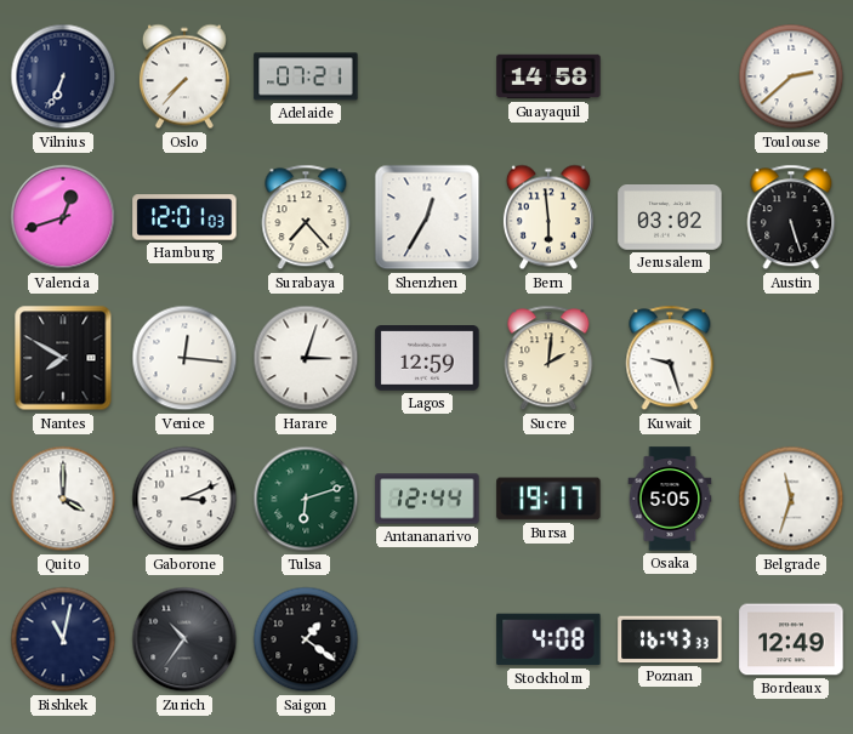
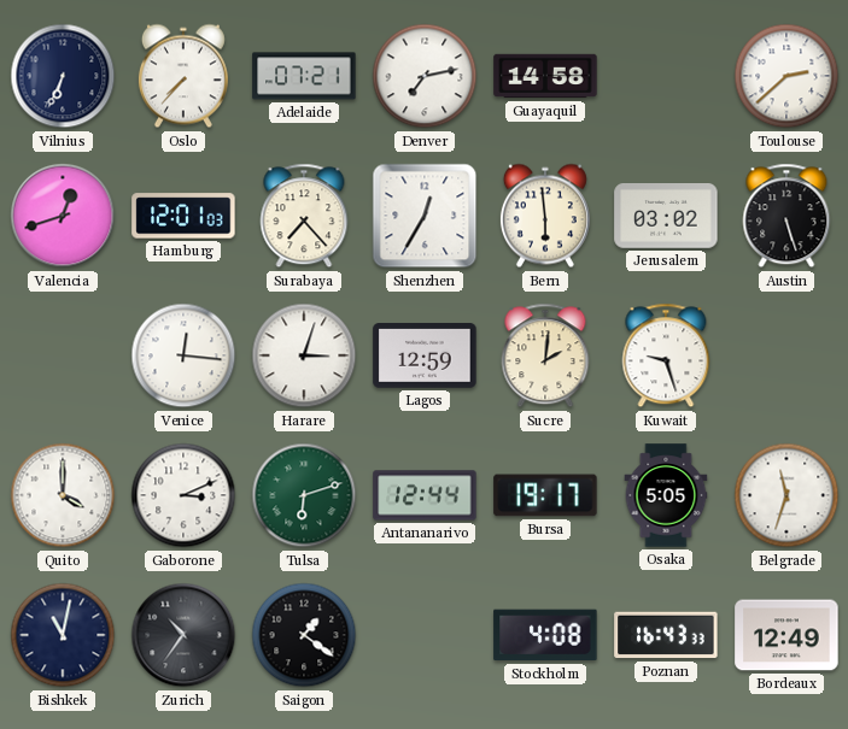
Denver: none -> 7:13
Nantes: 7:50 -> none
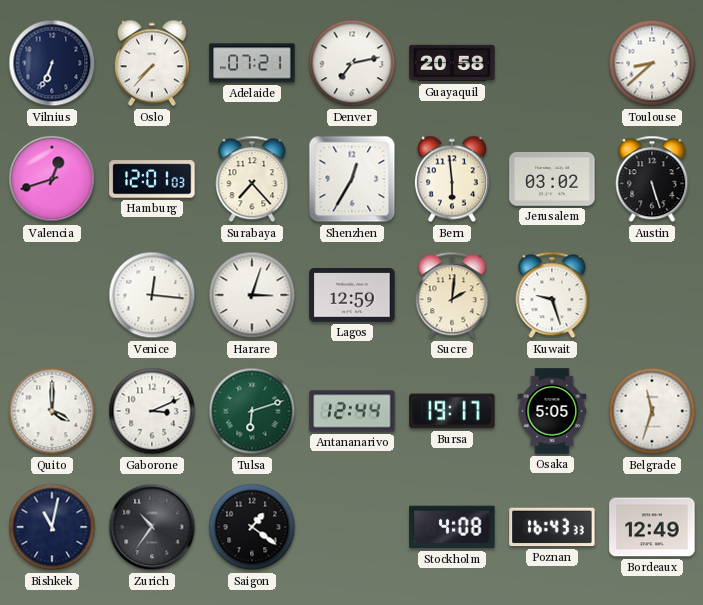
Guayaquil: 14:58 -> 20:58
Toulouse: 2:38 -> 8:38
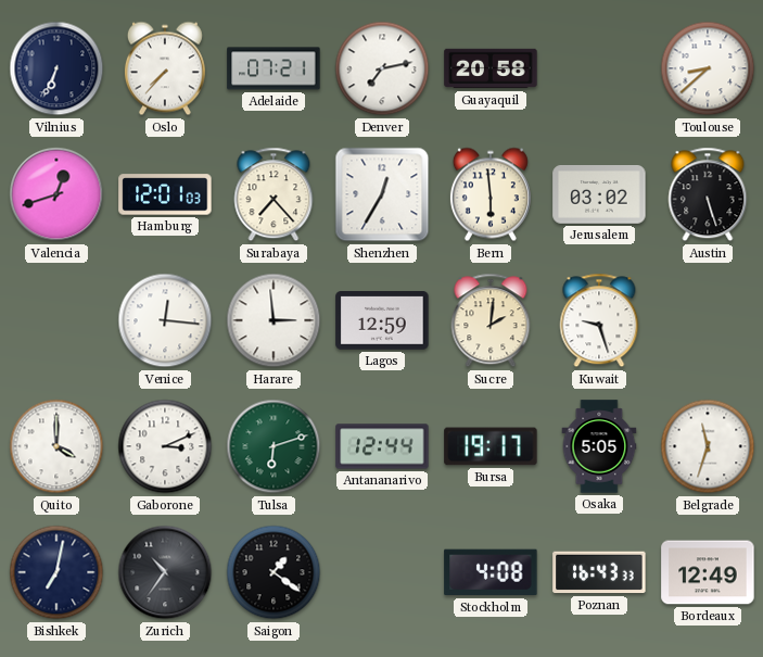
Harare: 3:03 -> 2:59
Bishkek: 11:02 -> 7:02
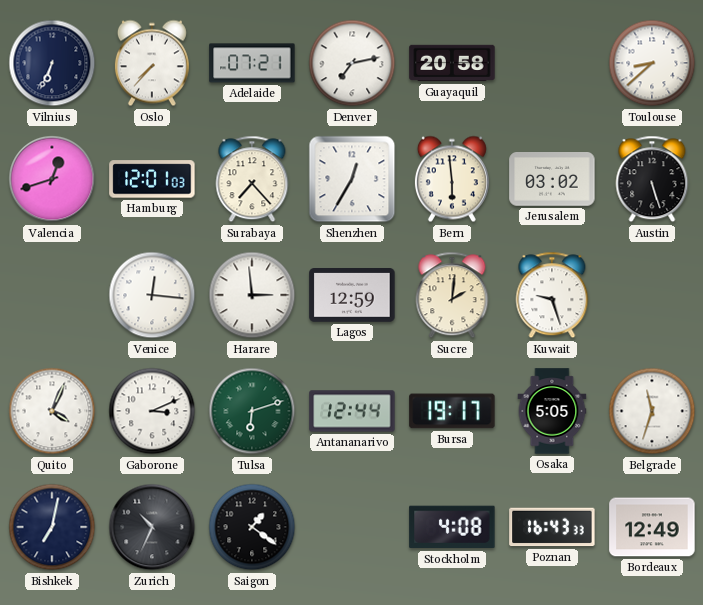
Quito: 4:00 -> 4:04
Zurich: 10:36 -> 10:34
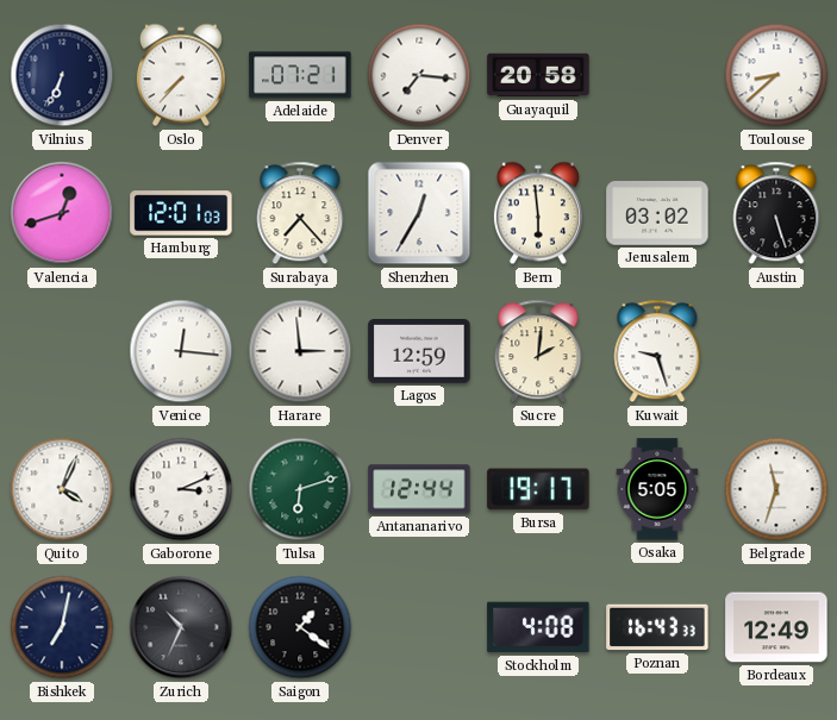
Denver: 7:13 -> 7:16
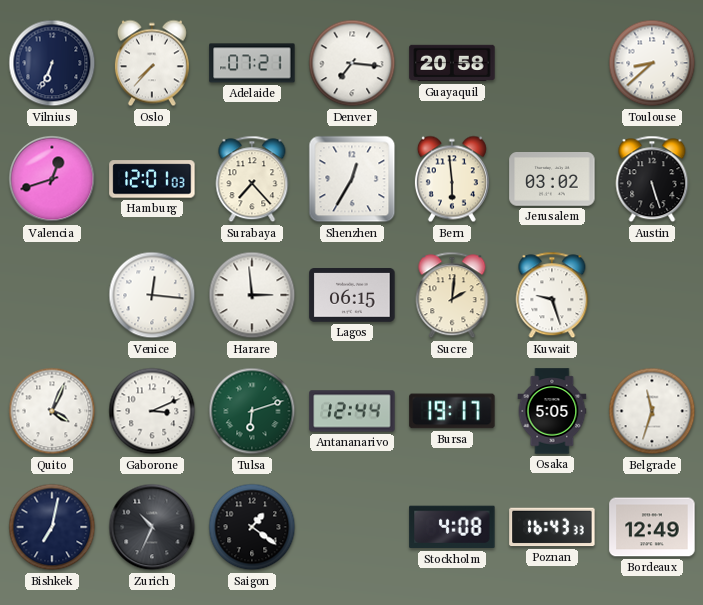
Lagos: 12:59 -> 06:15
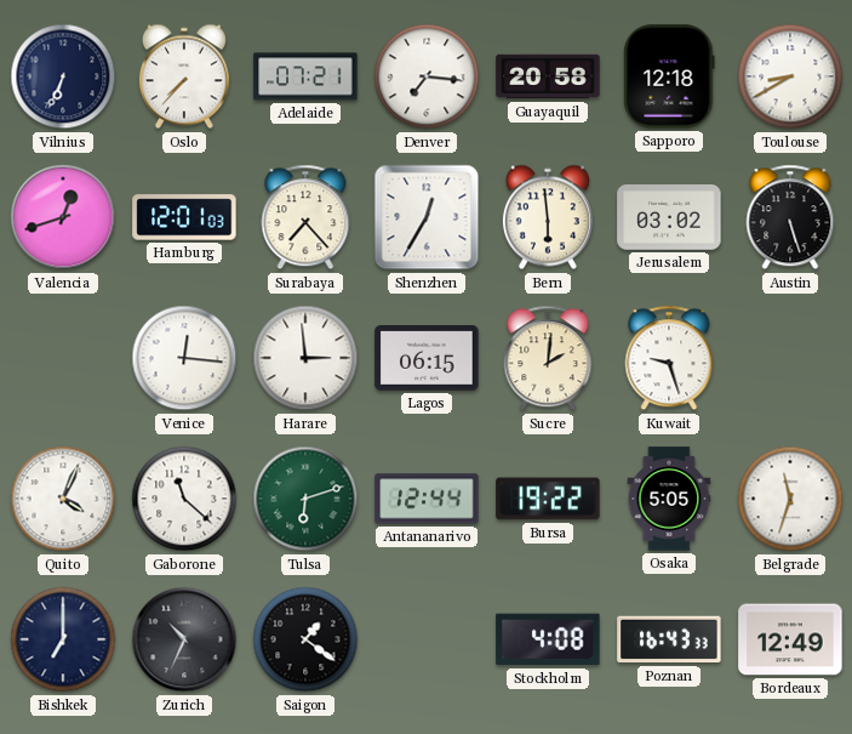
Sapporo: none -> 12:18
Toulouse: 8:38 -> 8:40
Gaborone: 3:11 -> 11:22
Bursa: 19:17 -> 19:22
Bishkek: 7:02 -> 7:00
